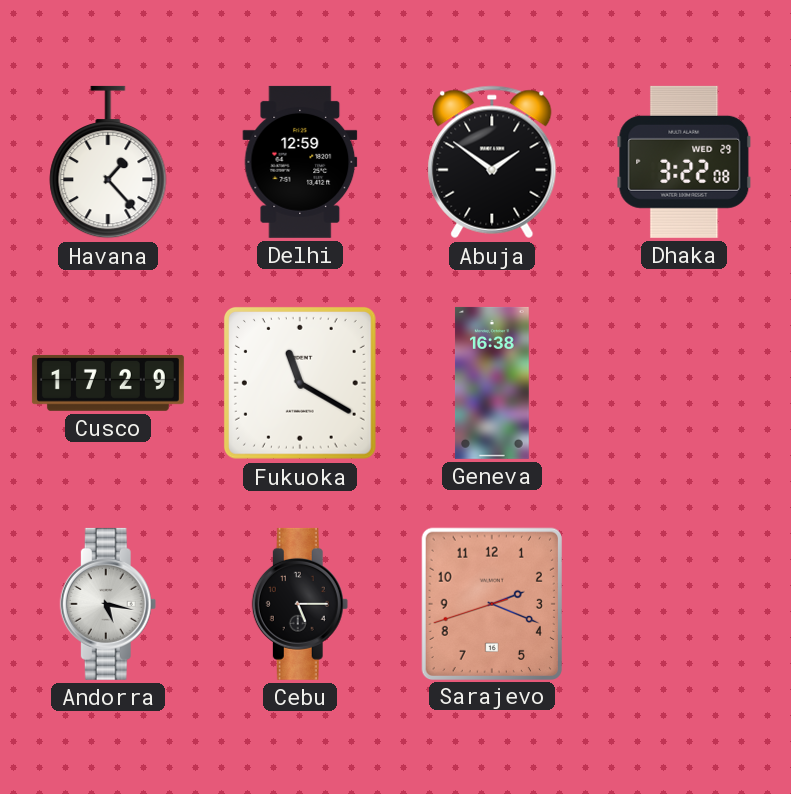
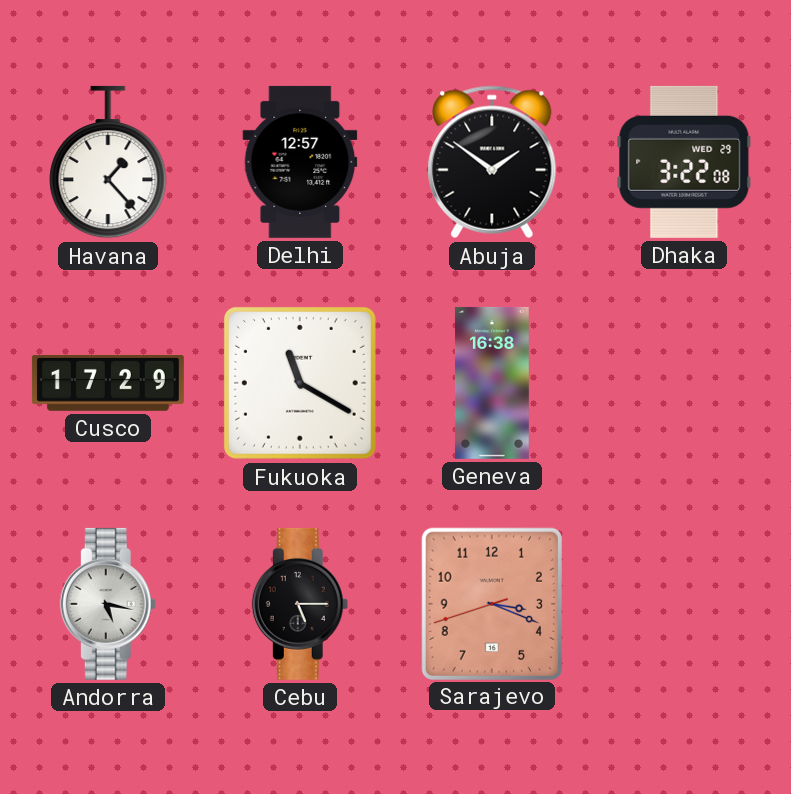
Delhi: 12:59 -> 12:57
Sarajevo: 2:18 -> 3:18
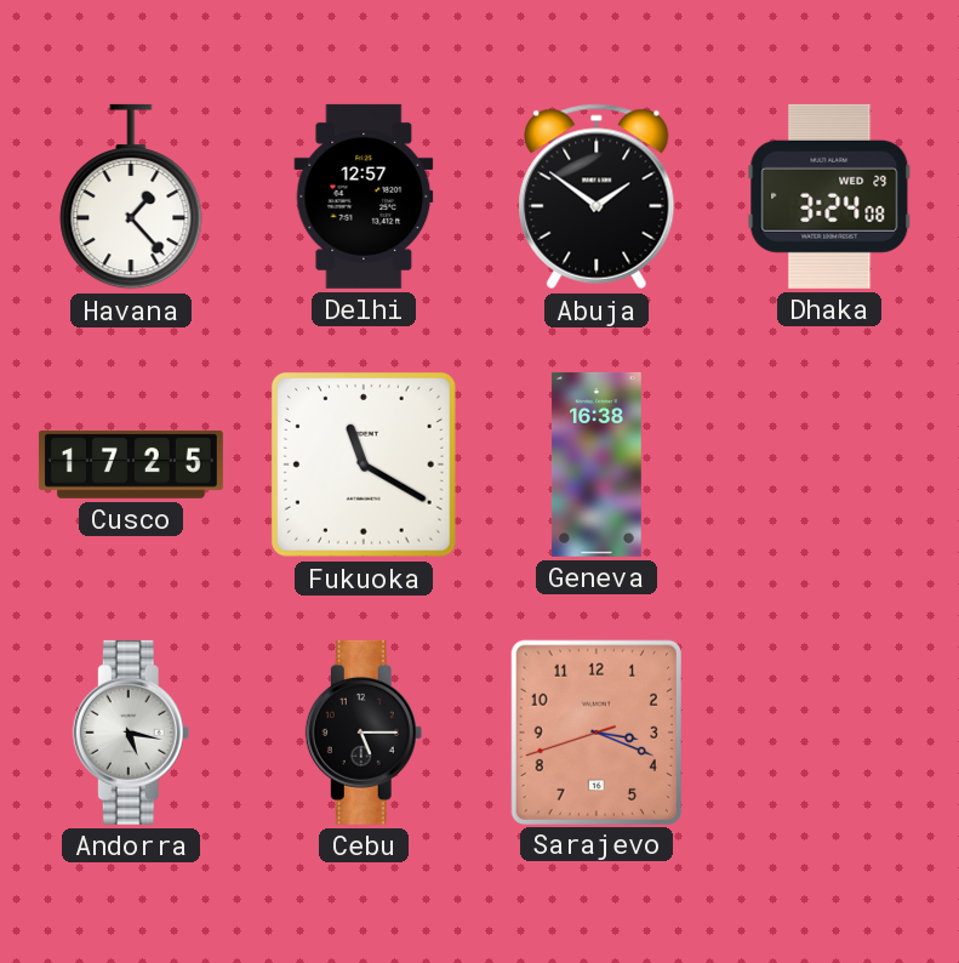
Dhaka: 3:22 -> 3:24
Cusco: 17:29 -> 17:25
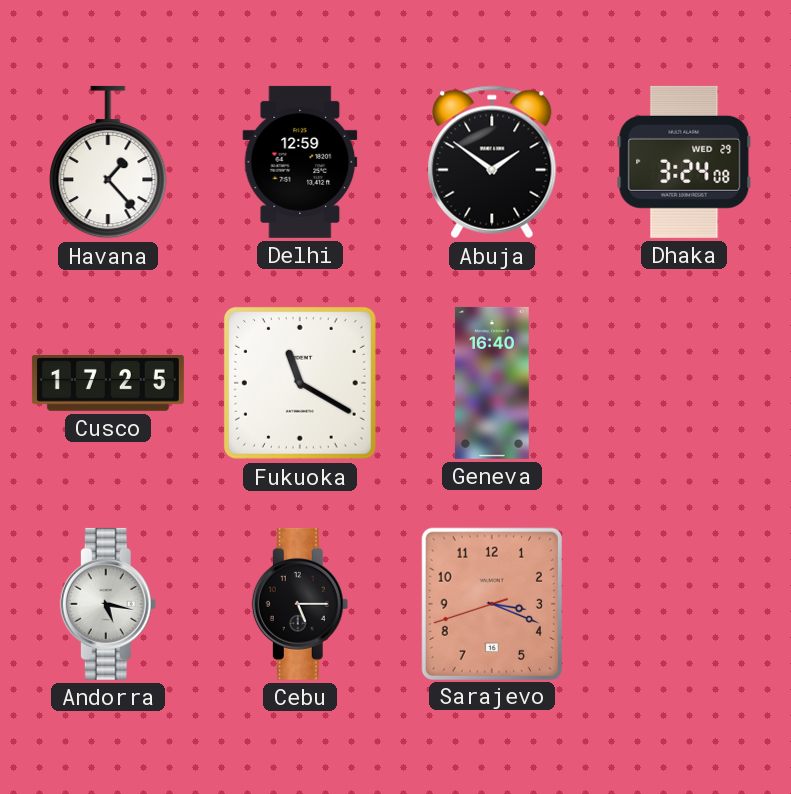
Delhi: 12:57 -> 12:59
Geneva: 16:38 -> 16:40
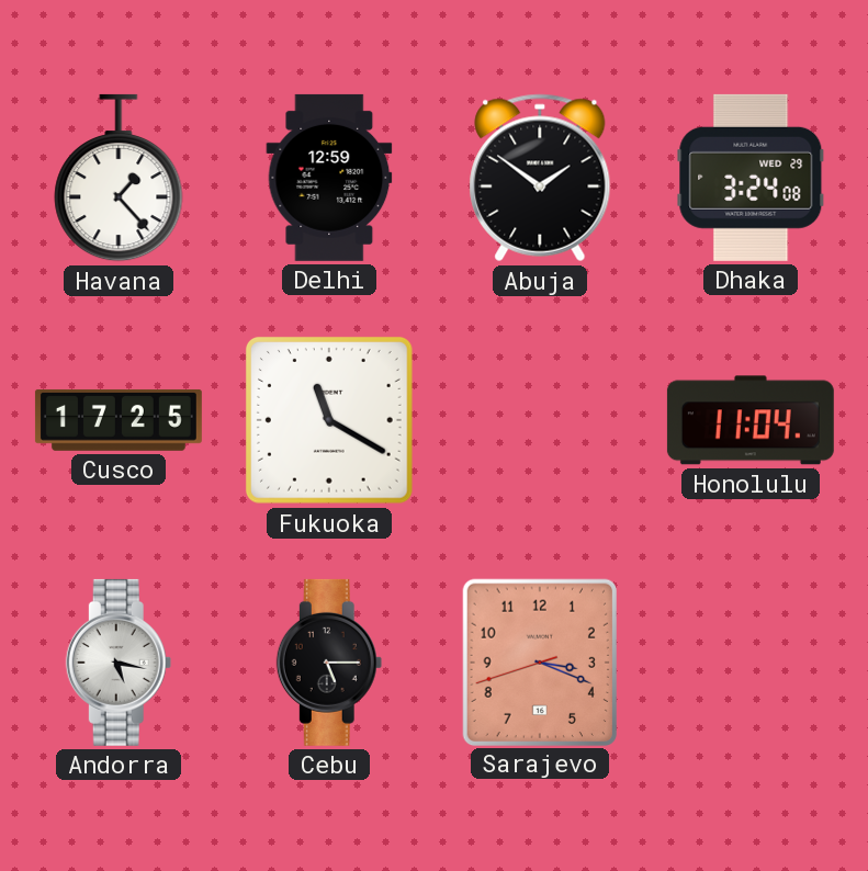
Geneva: 16:40 -> none
Honolulu: none -> 11:04
